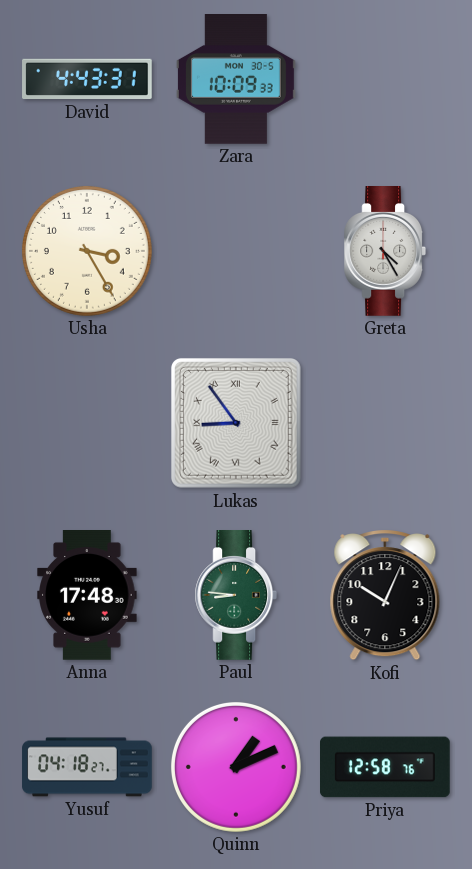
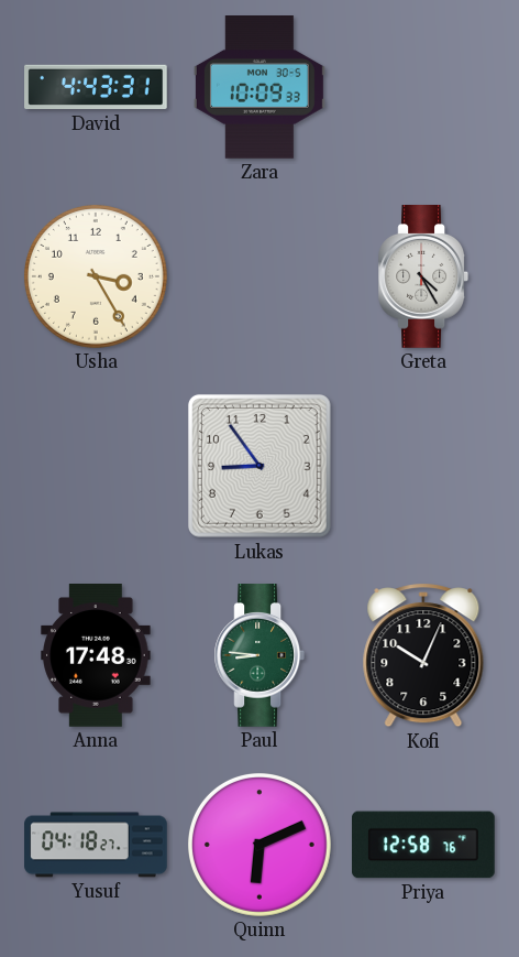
Lukas numerals: Roman -> Arabic
Quinn: 1:11 -> 6:11
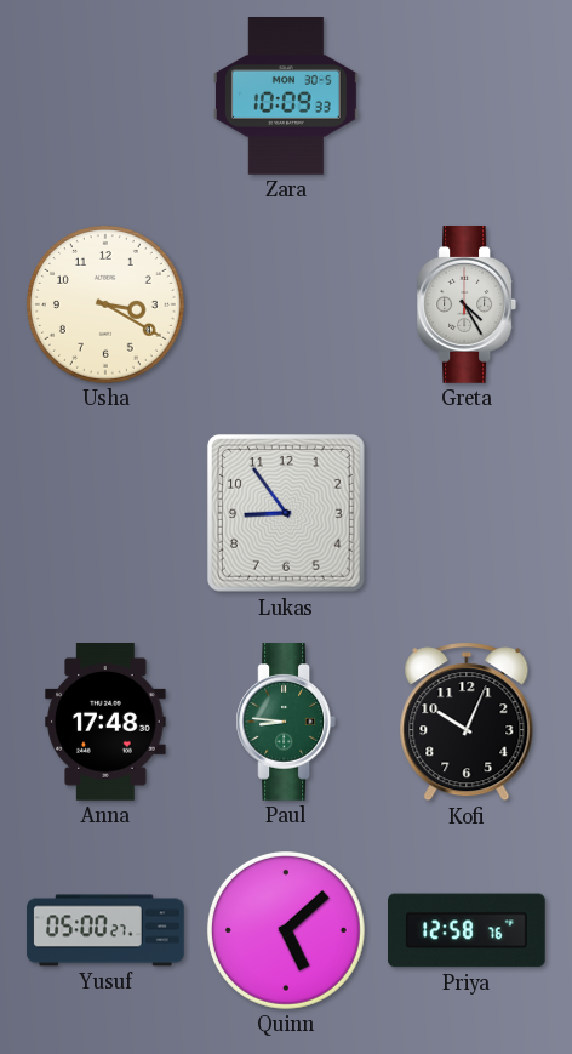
David: 4:43 -> none
Usha: 3:25 -> 3:20
Yusuf: 04:18 -> 05:00
Quinn: 6:11 -> 5:08
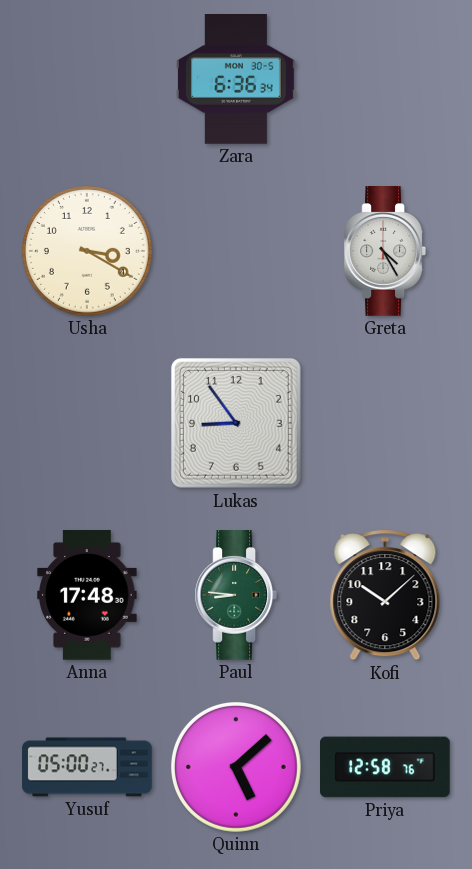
Zara: 10:09 -> 6:36
Kofi: 10:04 -> 10:08
